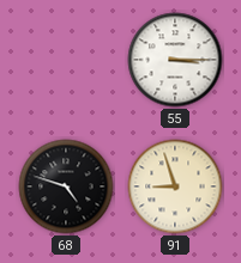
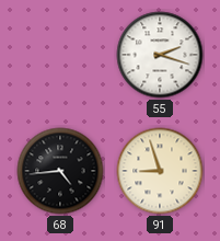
55: 3:15 -> 2:18
68: 4:48 -> 4:44
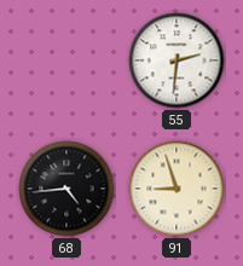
55: 2:18 -> 2:31
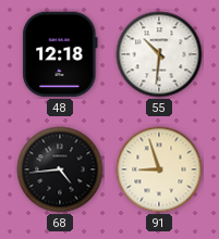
48: none -> 12:18
55: 2:31 -> 10:31
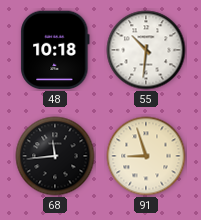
48: 12:18 -> 10:18
68: 4:44 -> 11:44
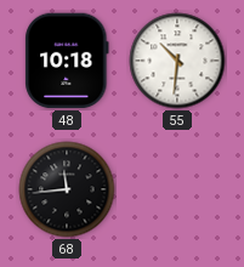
91: 8:57 -> none
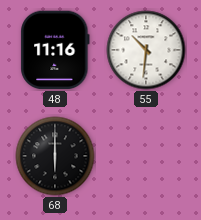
48: 10:18 -> 11:16
68: 11:44 -> 6:00
